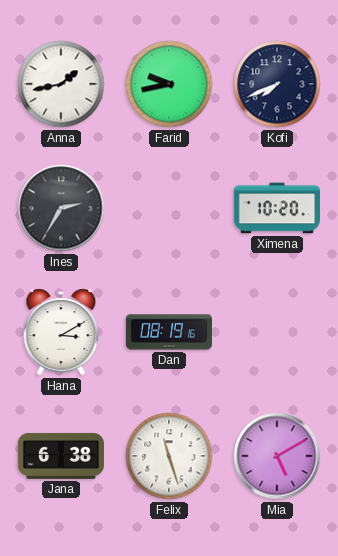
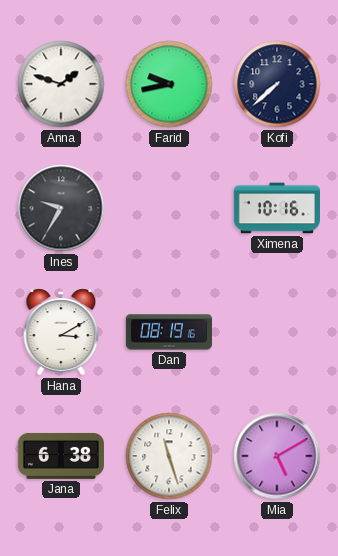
Anna: 1:43 -> 1:48
Kofi: 7:41 -> 7:38
Ines: 2:35 -> 9:35
Ximena: 10:20 -> 10:16
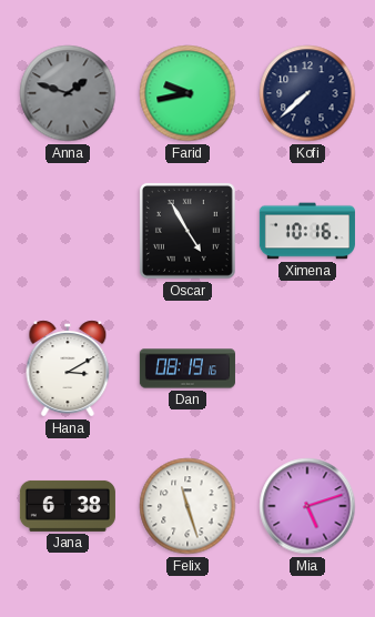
Anna dial: white -> grey
Ines: 9:35 -> none
Oscar: none -> 4:55
Mia: 5:10 -> 5:12
